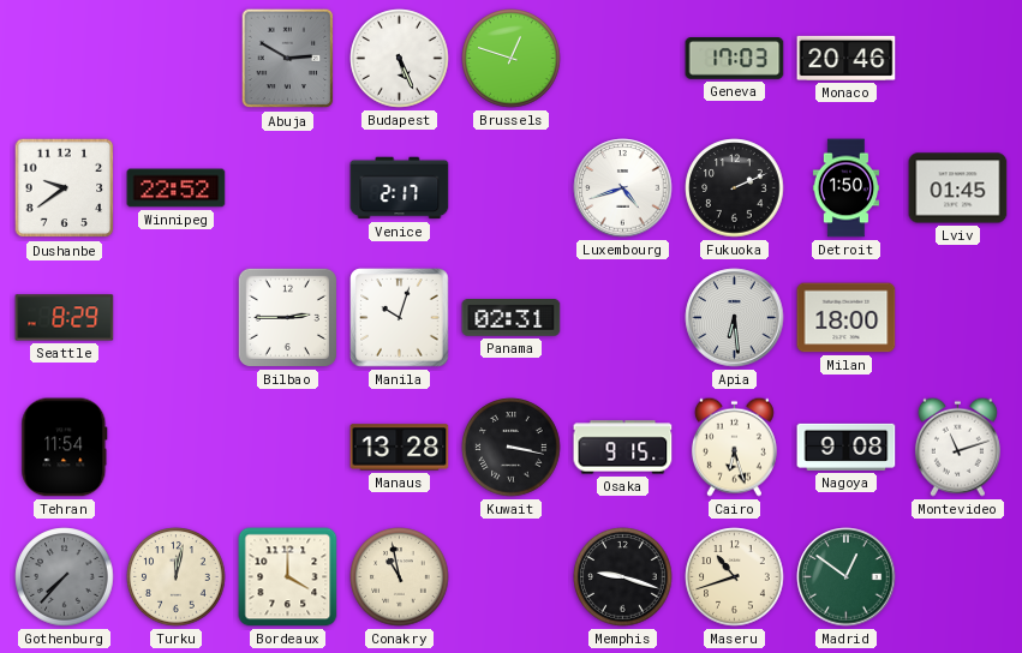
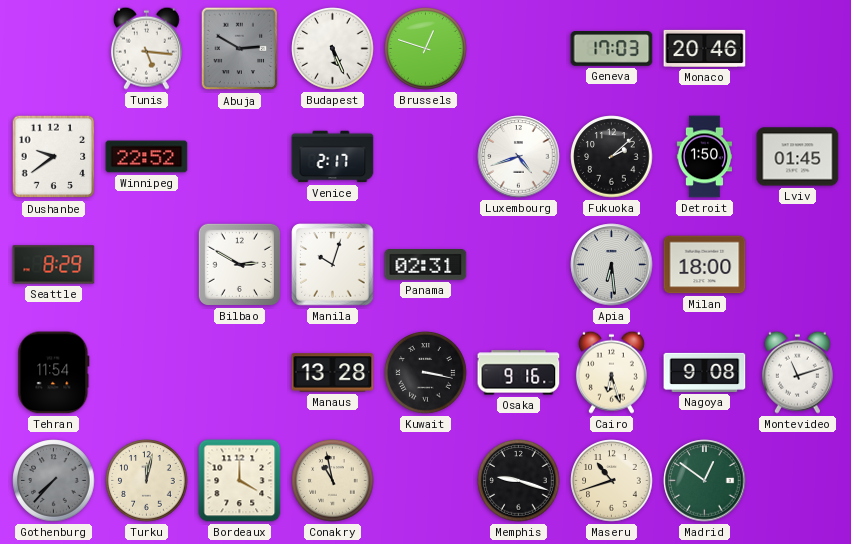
Tunis: none -> 5:16
Fukuoka: 2:11 -> 2:08
Bilbao: 2:45 -> 2:50
Osaka: 9:15 -> 9:16
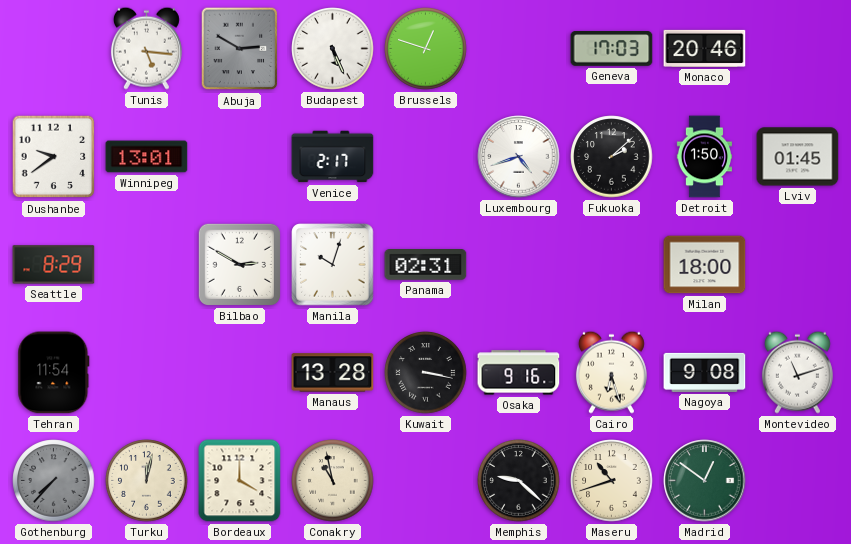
Winnipeg: 22:52 -> 13:01
Apia: 6:29 -> none
Memphis: 9:18 -> 9:22
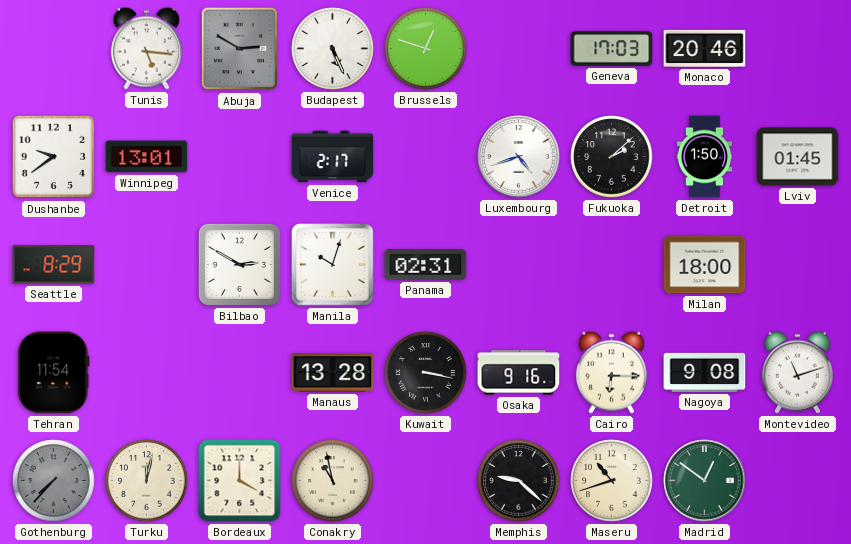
Cairo: 6:27 -> 6:15
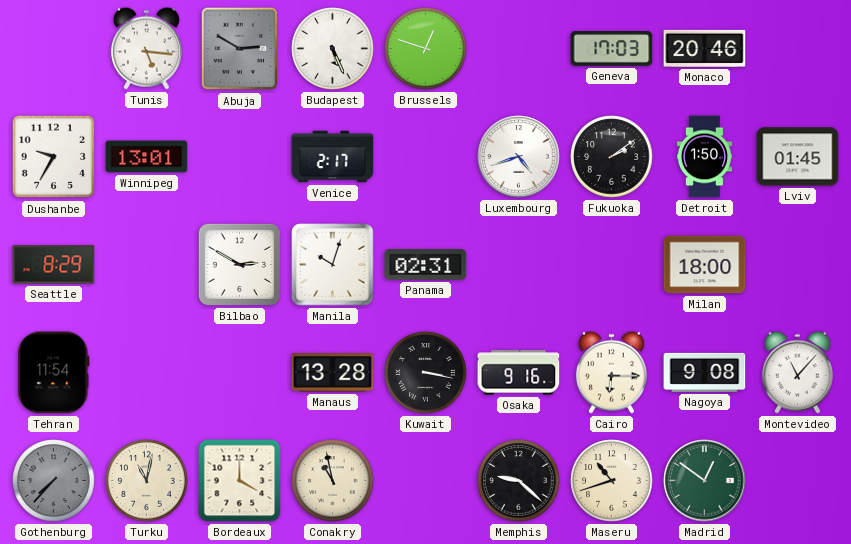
Dushanbe: 9:39 -> 9:35
Fukuoka: 2:08 -> 2:09
Montevideo: 11:12 -> 11:07
Turku: 12:02 -> 11:02
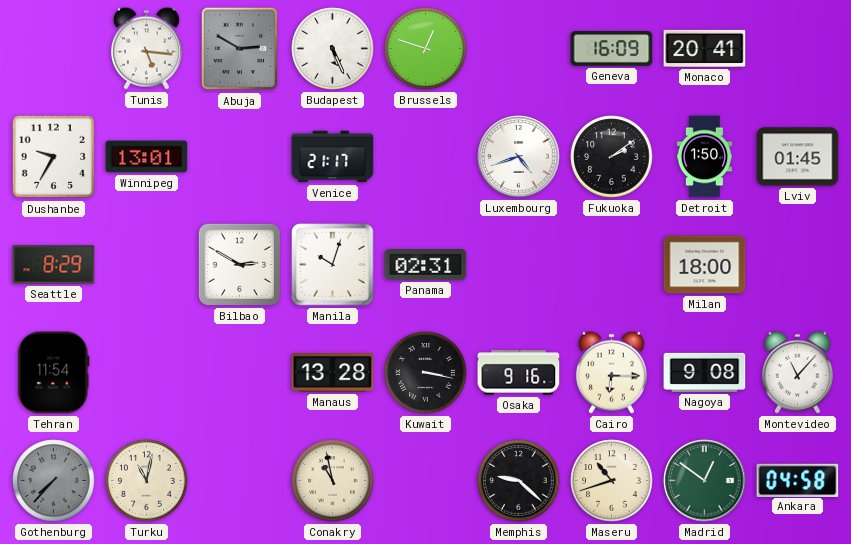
Geneva: 17:03 -> 16:09
Monaco: 20:46 -> 20:41
Venice: 2:17 -> 21:17
Bordeaux: 4:00 -> none
Ankara: none -> 04:58
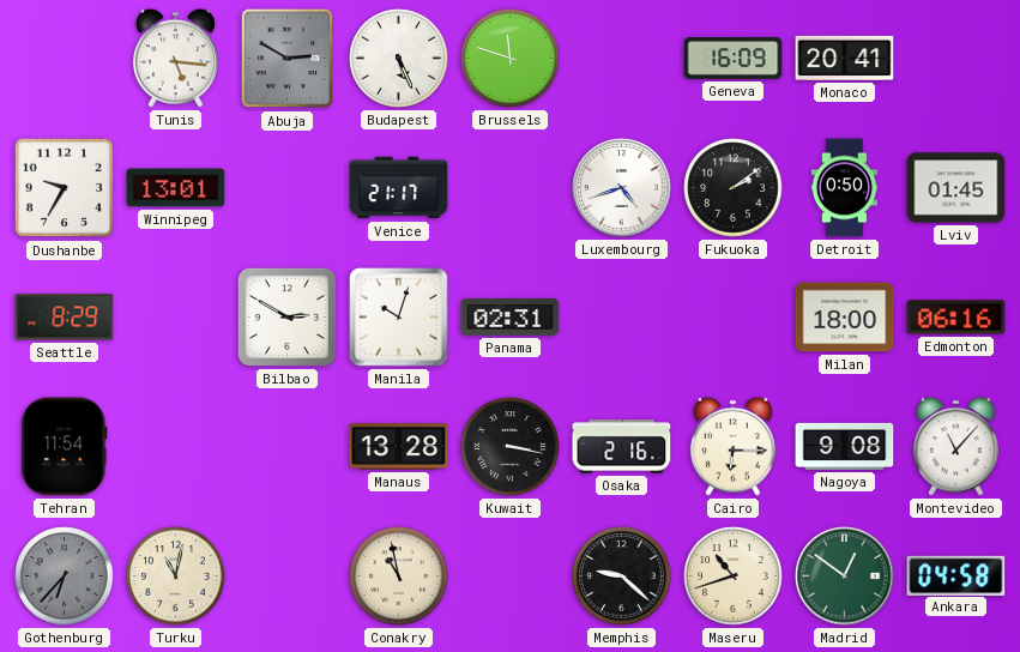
Brussels: 12:48 -> 11:48
Detroit: 1:50 -> 0:50
Edmonton: none -> 06:16
Osaka: 9:16 -> 2:16
Gothenburg: 7:37 -> 6:37
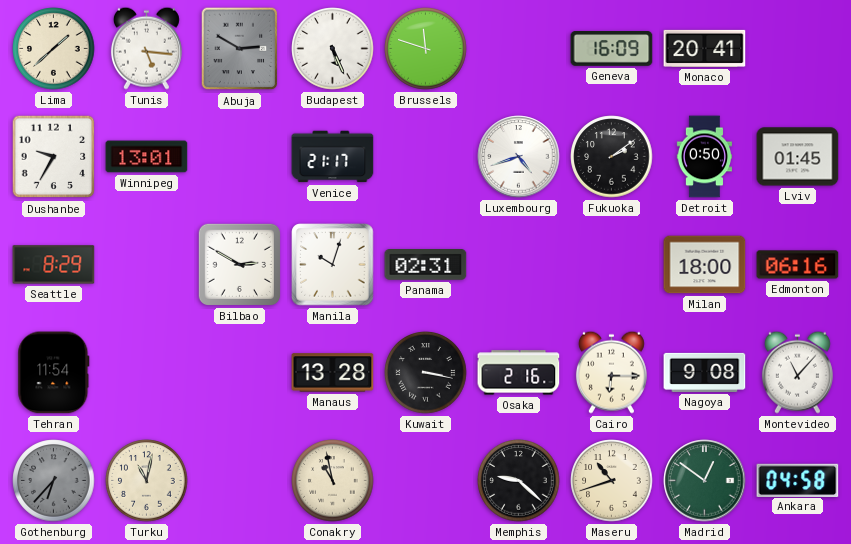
Lima: none -> 1:38
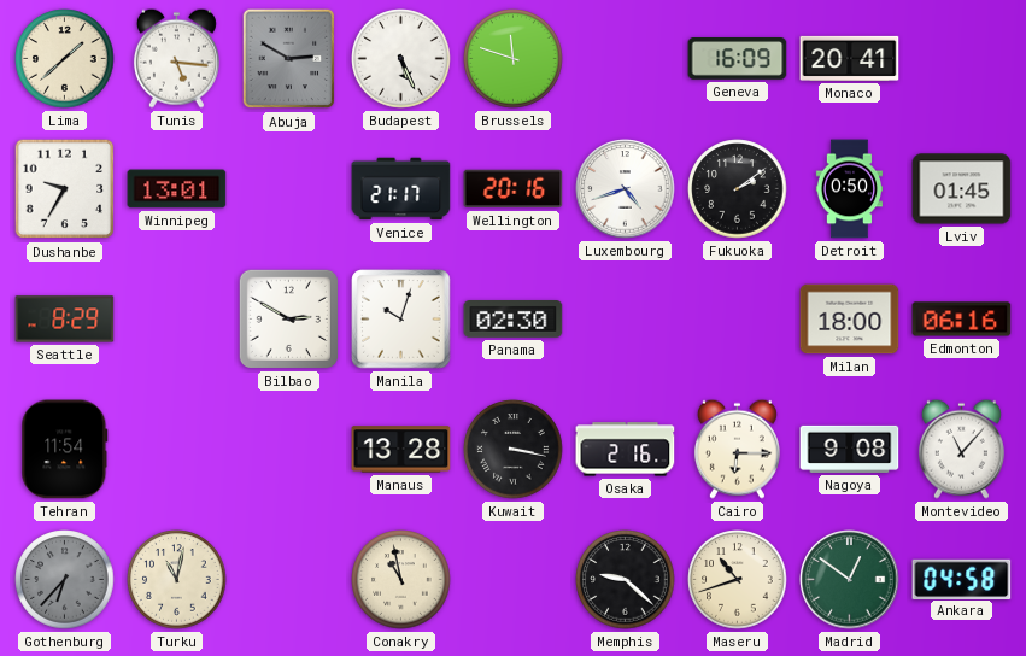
Wellington: none -> 20:16
Panama: 02:31 -> 02:30
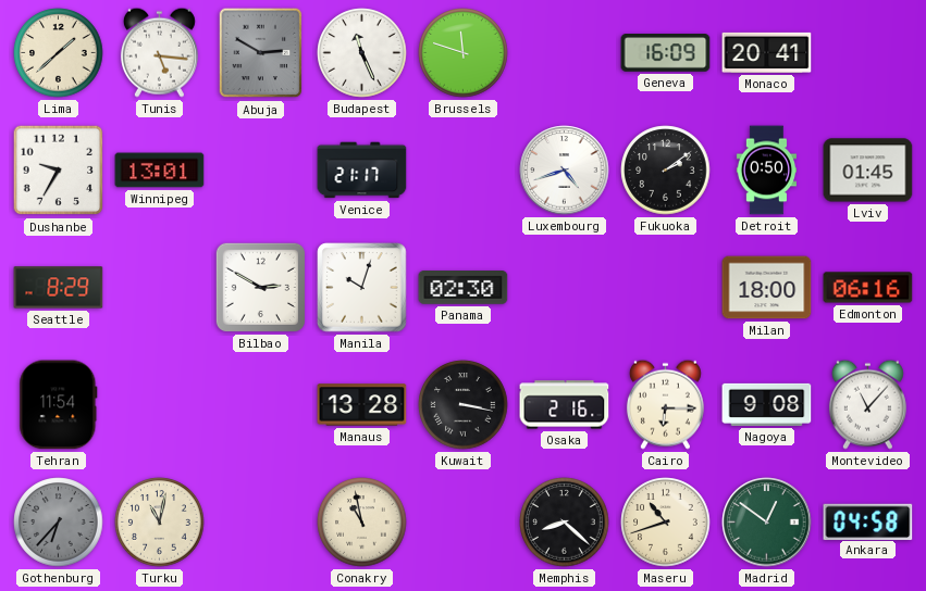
Budapest: 5:26 -> 11:26
Wellington: 20:16 -> none
Memphis: 9:22 -> 8:22
